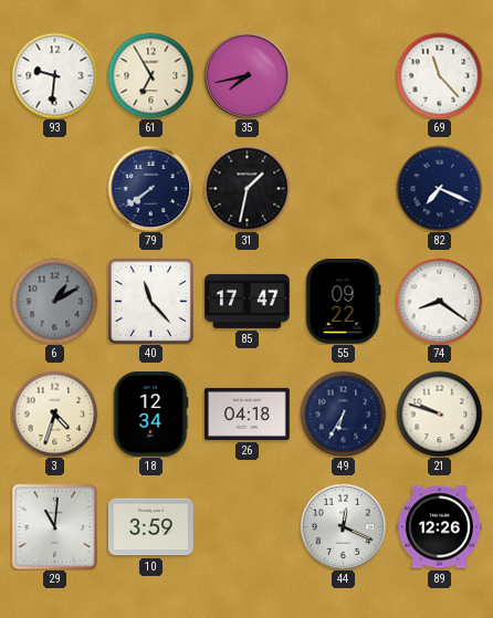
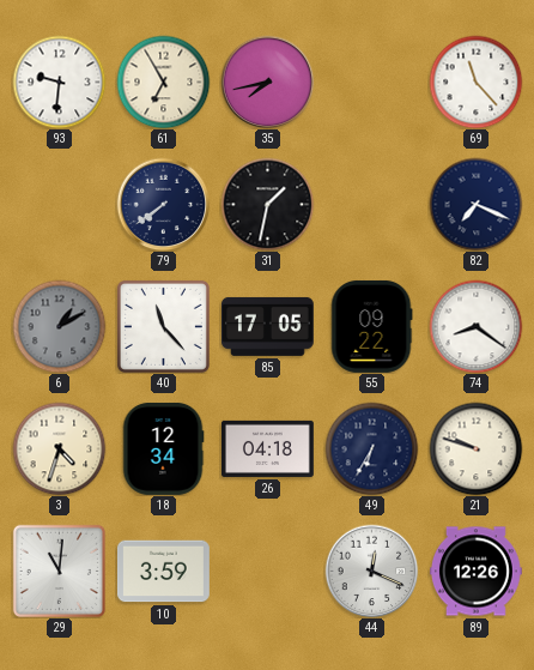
85: 17:47 -> 17:05
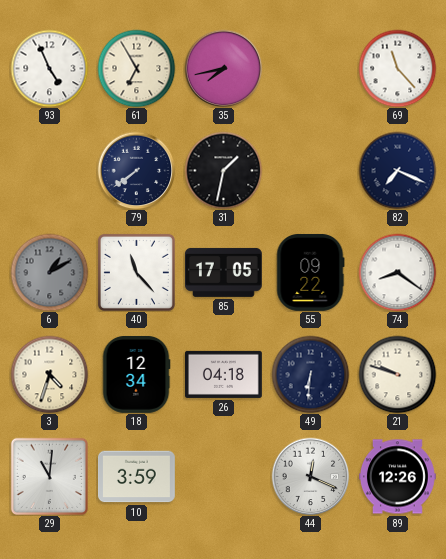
93: 9:31 -> 4:56
49: 6:35 -> 6:31
